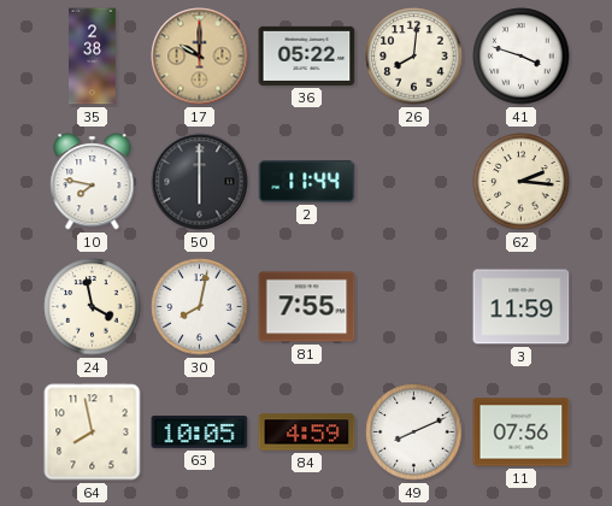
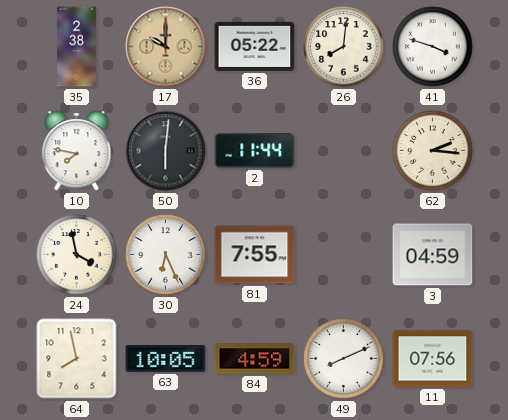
50: 6:00 -> 6:01
30: 8:02 -> 6:26
3: 11:59 -> 04:59
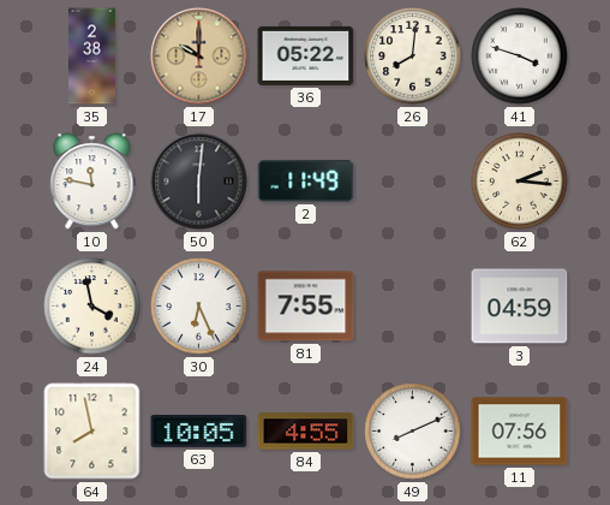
10: 7:47 -> 11:47
2: 11:44 -> 11:49
84: 4:59 -> 4:55
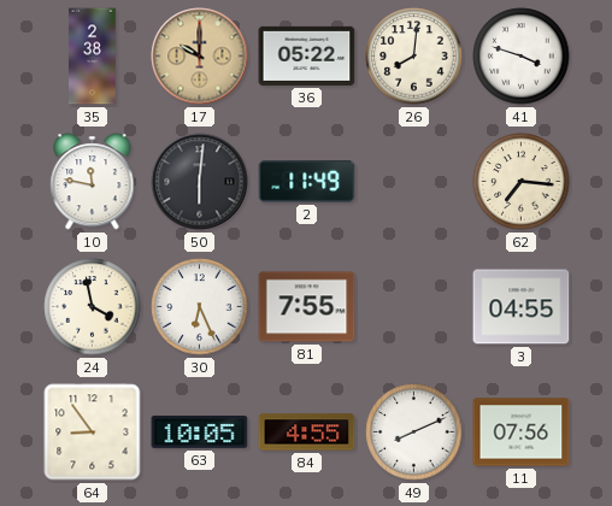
62: 2:16 -> 7:16
3: 04:59 -> 04:55
64: 7:58 -> 8:54
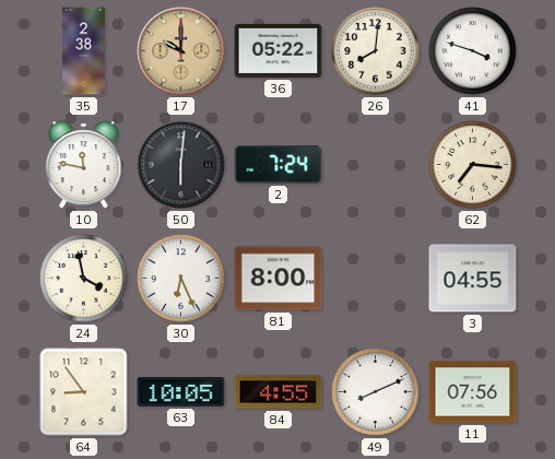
2: 11:49 -> 7:24
81: 7:55 -> 8:00
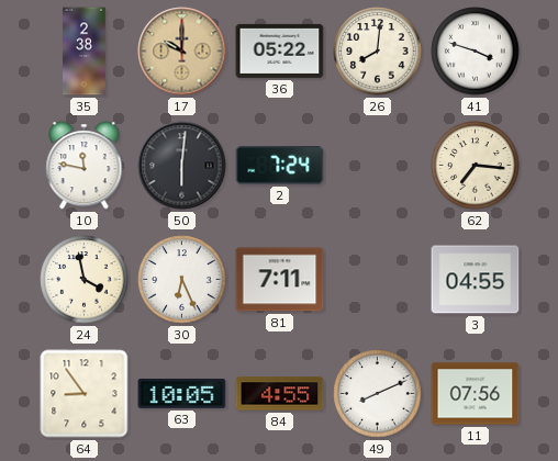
81: 8:00 -> 7:11
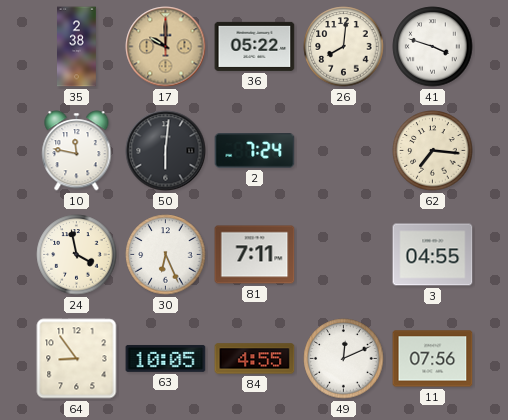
49: 8:11 -> 12:11
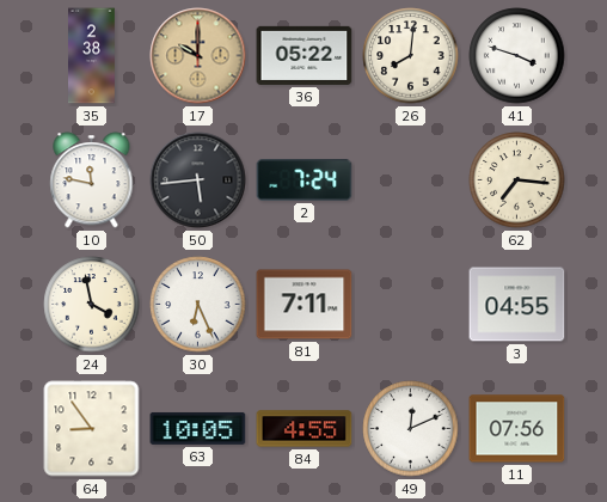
50: 6:01 -> 5:44
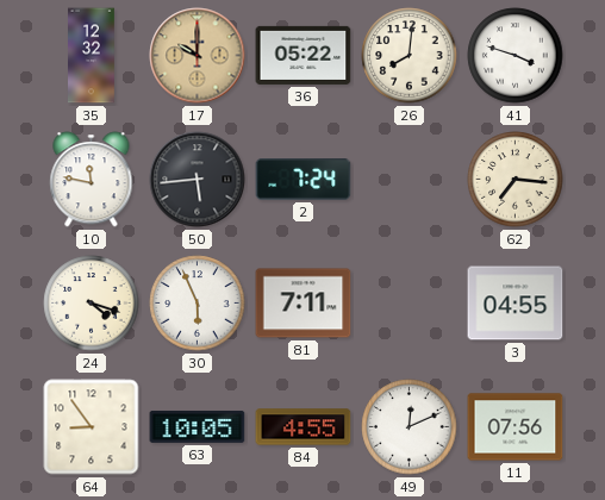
35: 2:38 -> 12:32
24: 3:58 -> 4:18
30: 6:26 -> 5:56
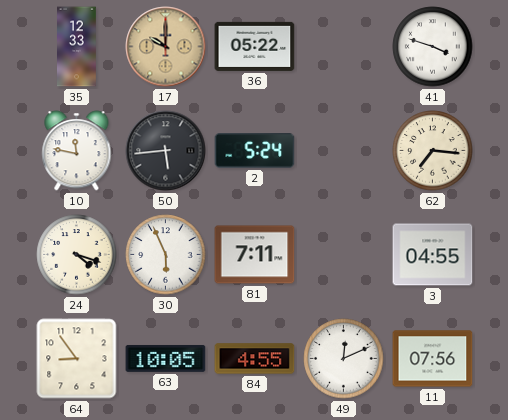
35: 12:32 -> 12:33
26: 8:01 -> none
2: 7:24 -> 5:24
